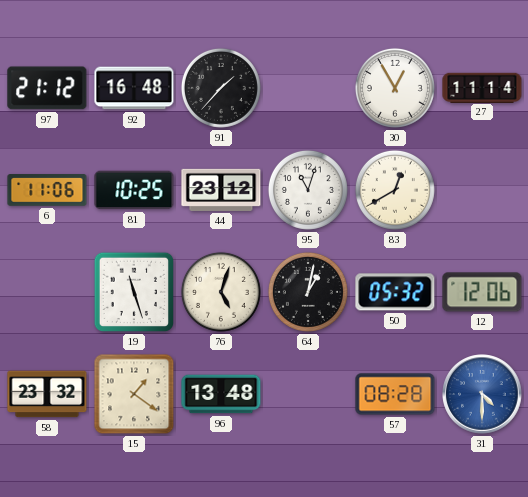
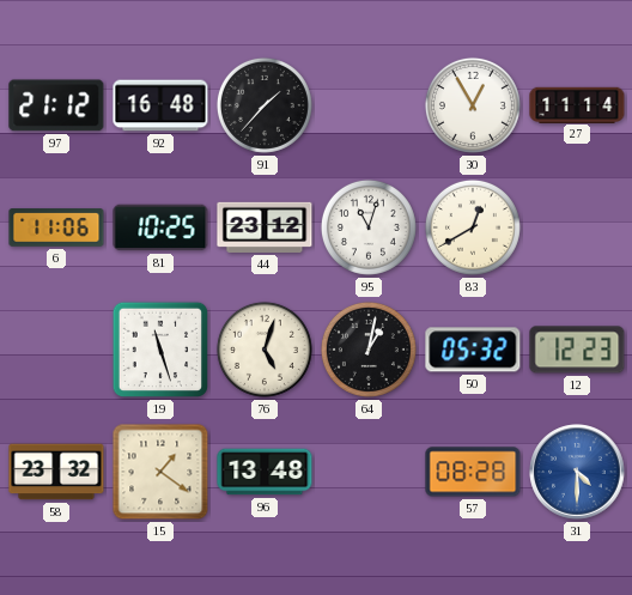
12: 12:06 -> 12:23
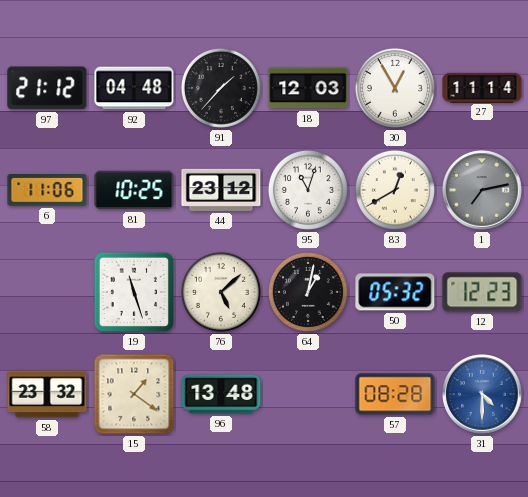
92: 16:48 -> 04:48
18: none -> 12:03
1: none -> 7:13
76: 5:03 -> 5:08
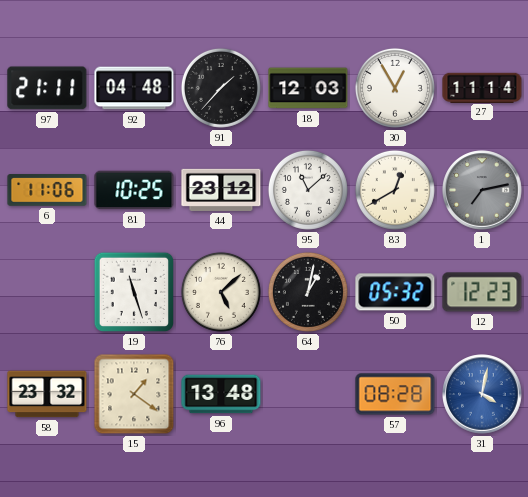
97: 21:12 -> 21:11
95: 11:03 -> 11:08
31: 4:30 -> 4:02
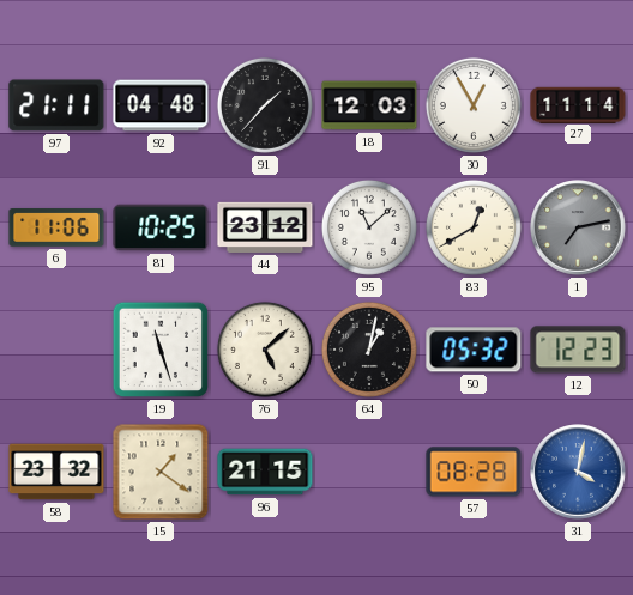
96: 13:48 -> 21:15
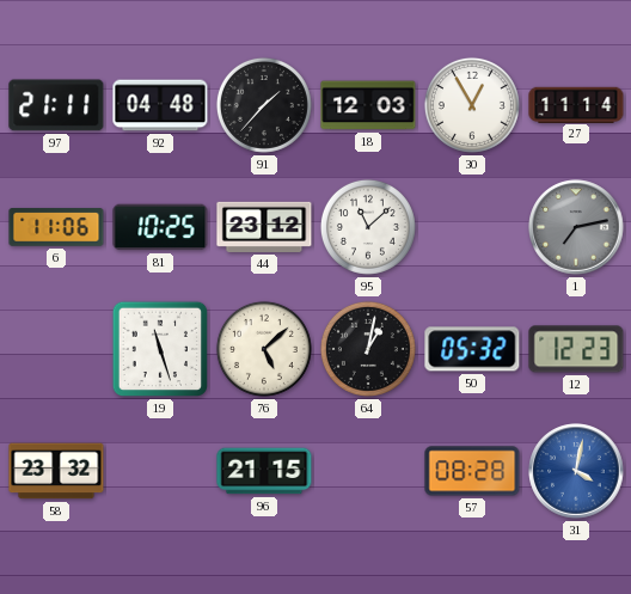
83: 12:40 -> none
15: 1:21 -> none
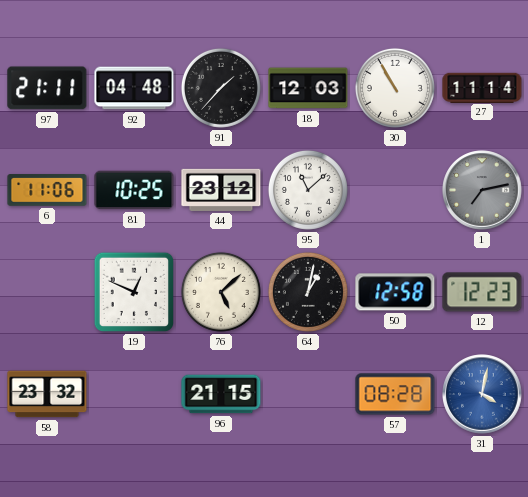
30: 12:55 -> 10:55
19: 11:27 -> 12:49
50: 05:32 -> 12:58
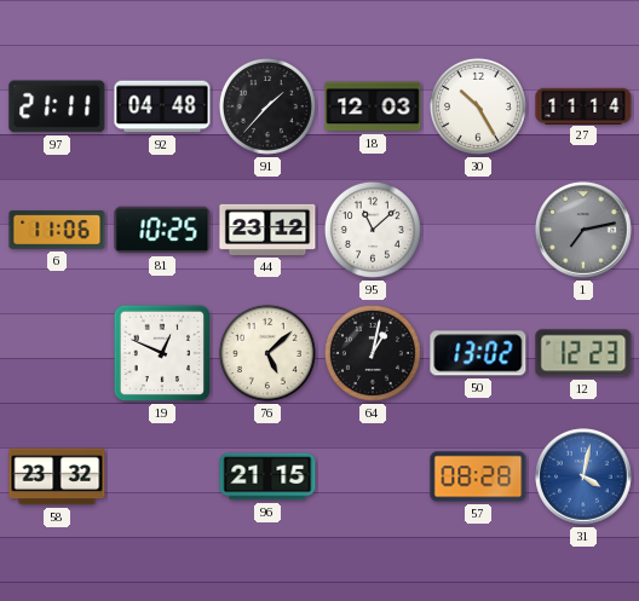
30: 10:55 -> 10:25
50: 12:58 -> 13:02
